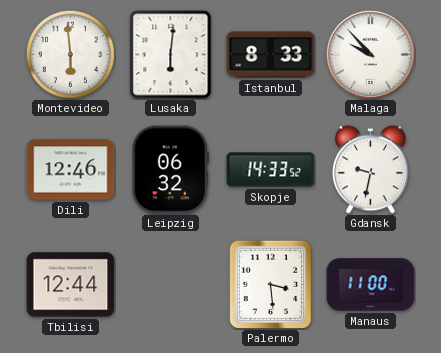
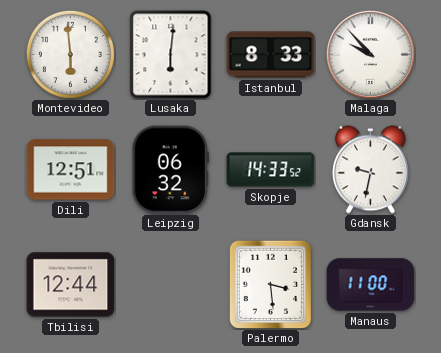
Dili: 12:46 -> 12:51
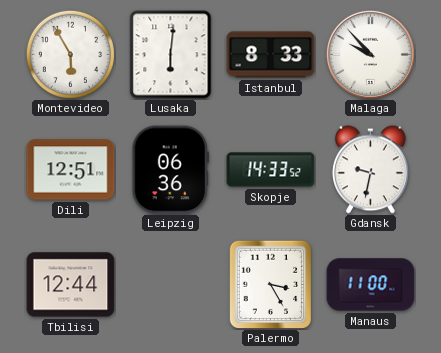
Montevideo: 5:59 -> 5:55
Leipzig: 06:32 -> 06:36
Palermo: 3:29 -> 3:25
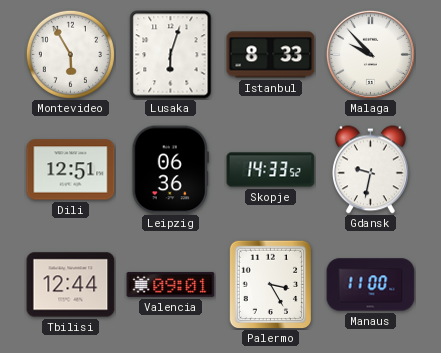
Lusaka: 6:01 -> 6:03
Valencia: none -> 09:01
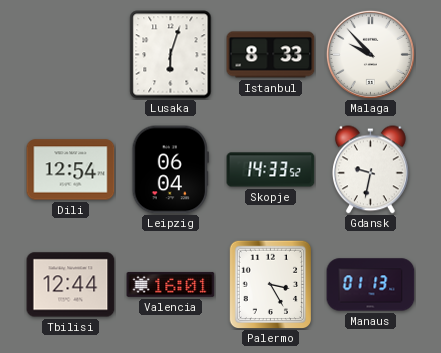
Montevideo: 5:55 -> none
Dili: 12:51 -> 12:54
Leipzig: 06:36 -> 06:04
Valencia: 09:01 -> 16:01
Manaus: 11:00 -> 01:13
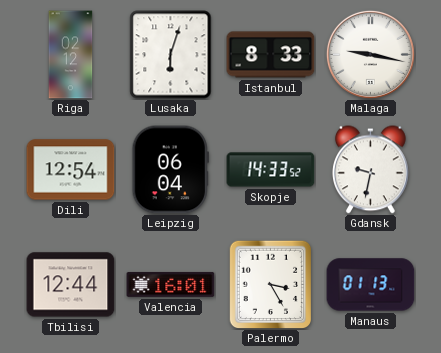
Riga: none -> 02:12
Malaga: 9:53 -> 9:17
